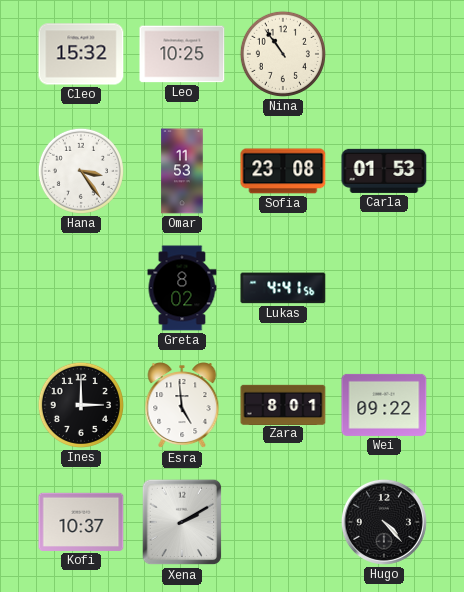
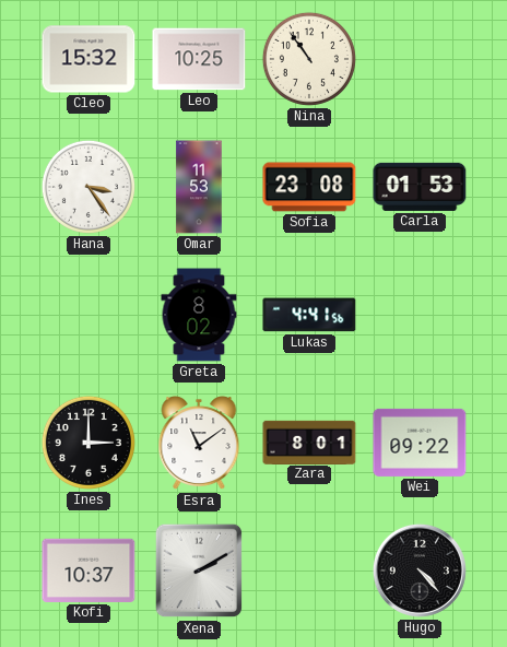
Esra: 4:59 -> 11:09
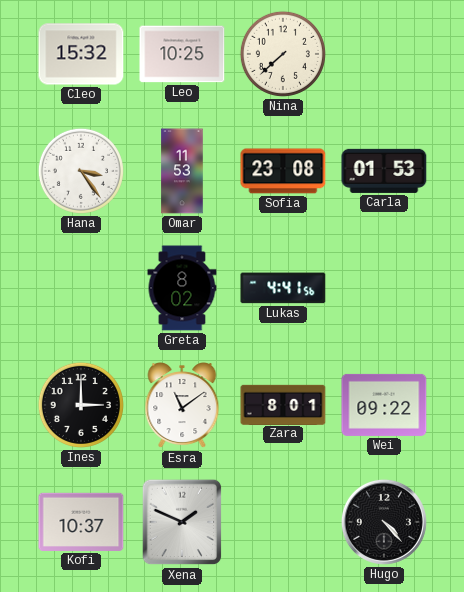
Nina: 10:54 -> 7:38
Xena: 2:10 -> 1:49
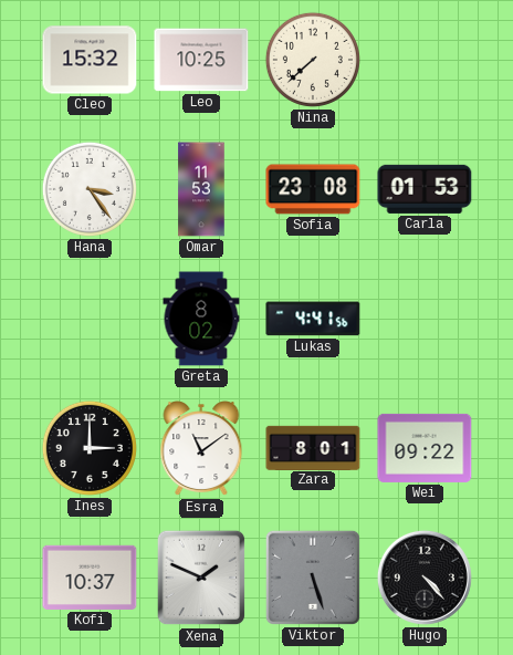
Viktor: none -> 5:27
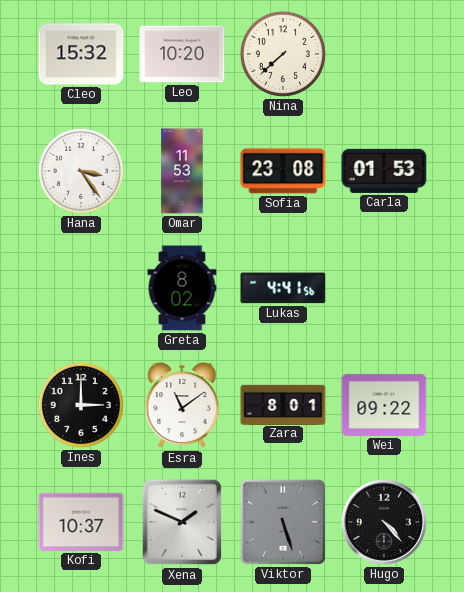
Leo: 10:25 -> 10:20
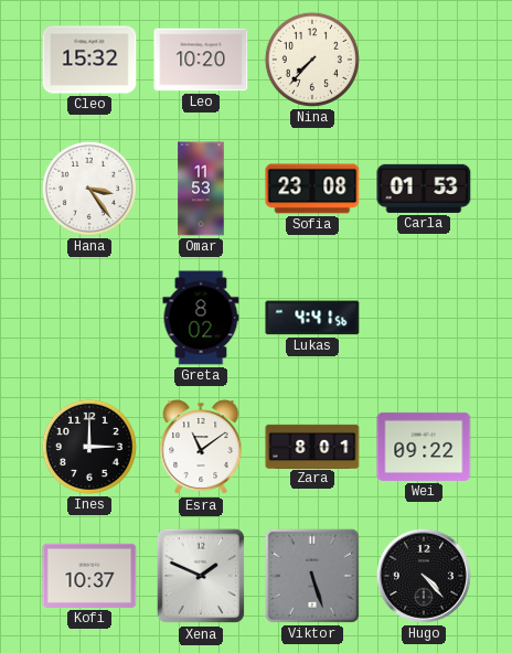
Nina: 7:38 -> 7:37
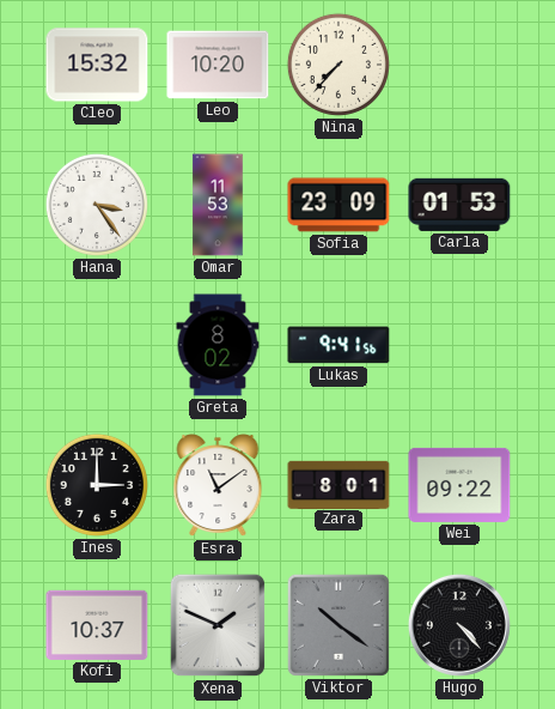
Sofia: 23:08 -> 23:09
Lukas: 4:41 -> 9:41
Viktor: 5:27 -> 10:21
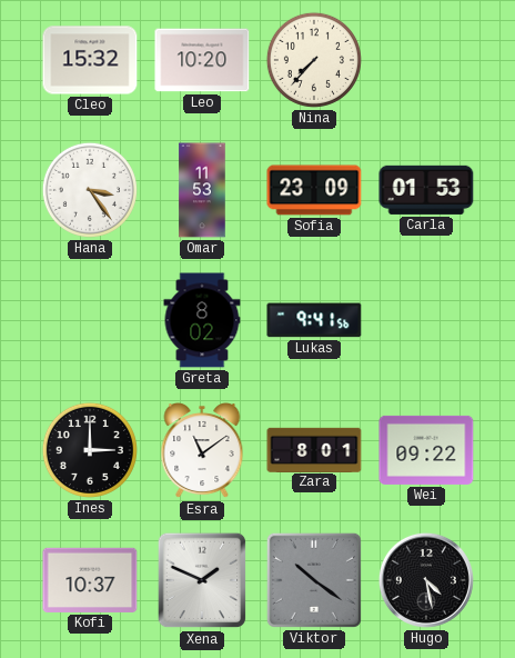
Hugo: 4:23 -> 4:28
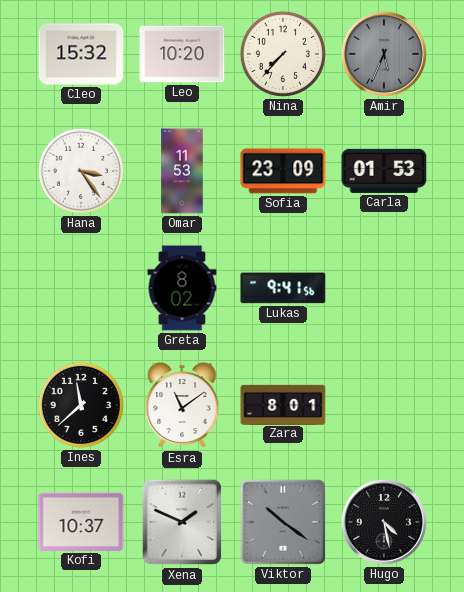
Amir: none -> 5:34
Ines: 3:00 -> 11:38
Wei: 09:22 -> none
